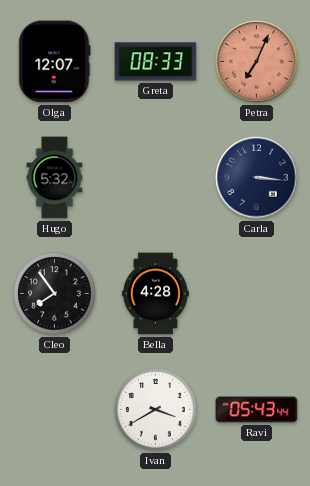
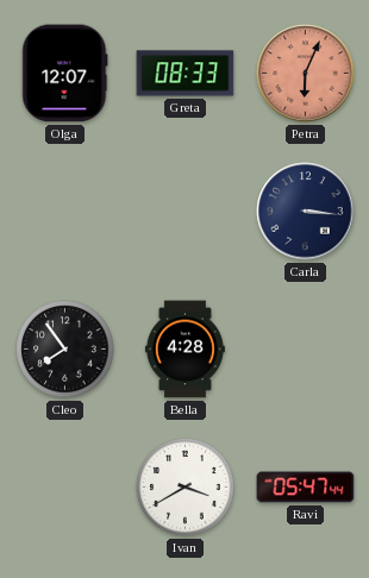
Petra: 7:04 -> 6:04
Hugo: 5:32 -> none
Ravi: 05:43 -> 05:47
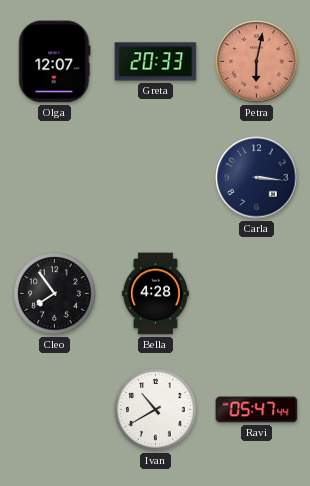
Greta: 08:33 -> 20:33
Petra: 6:04 -> 6:02
Ivan: 3:40 -> 10:40
